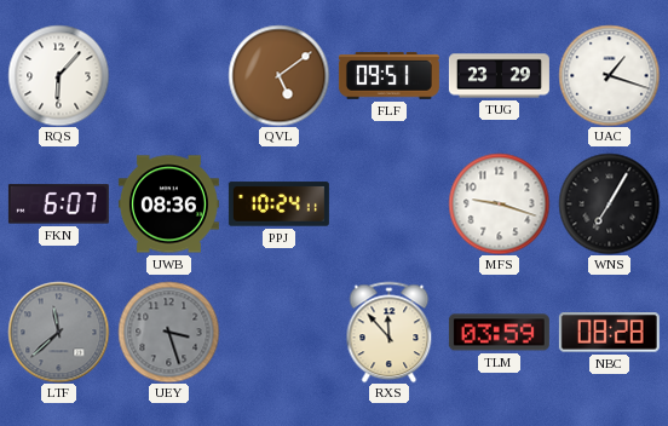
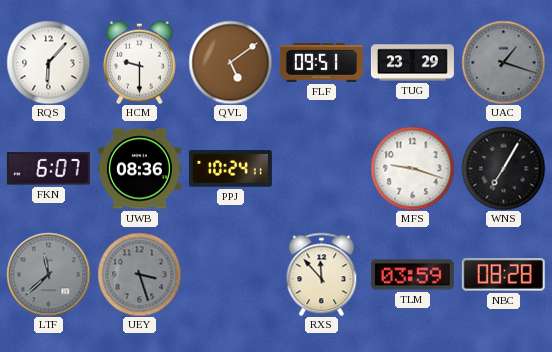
HCM: none -> 9:30
UAC dial: white -> grey
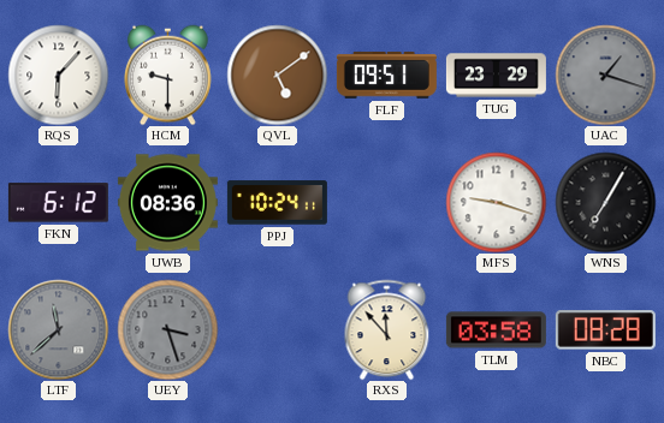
FKN: 6:07 -> 6:12
TLM: 03:59 -> 03:58
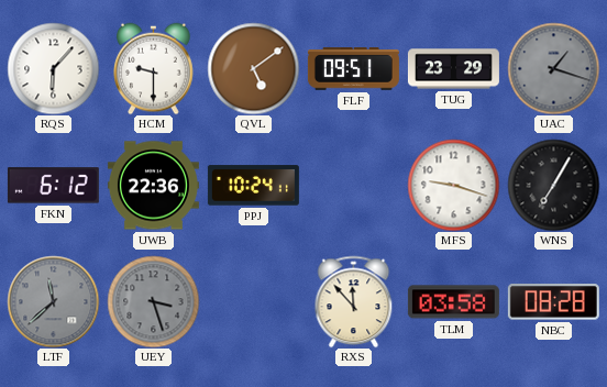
UWB: 08:36 -> 22:36
